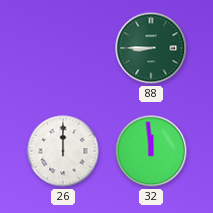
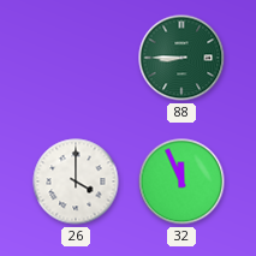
26: 12:00 -> 4:00
32: 11:59 -> 11:56
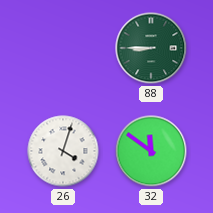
26: 4:00 -> 4:03
32: 11:56 -> 11:51
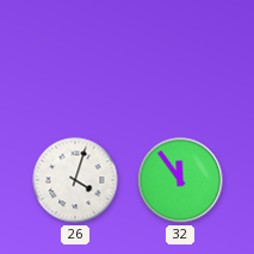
88: 8:45 -> none
32: 11:51 -> 11:54
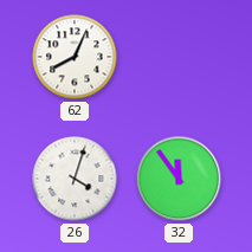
62: none -> 8:04
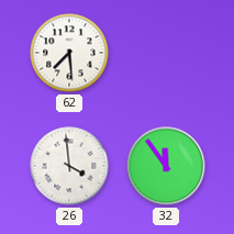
62: 8:04 -> 7:29
26: 4:03 -> 3:59
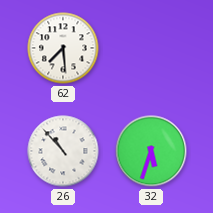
26: 3:59 -> 10:53
32: 11:54 -> 5:33
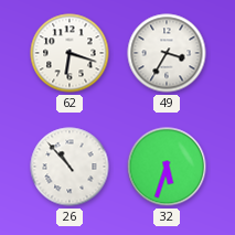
62: 7:29 -> 6:18
49: none -> 3:35
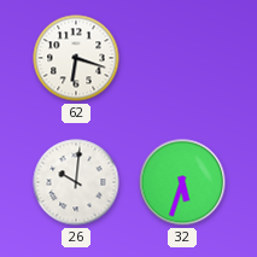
49: 3:35 -> none
26: 10:53 -> 10:01
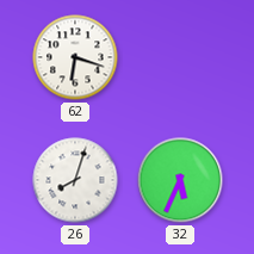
26: 10:01 -> 8:03
32: 5:33 -> 5:34
